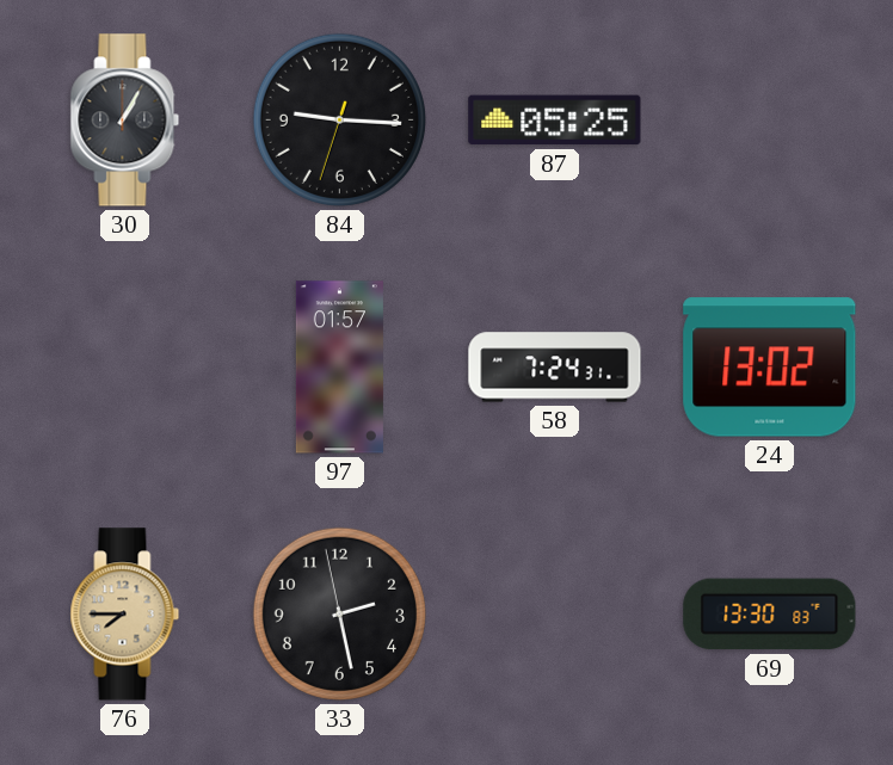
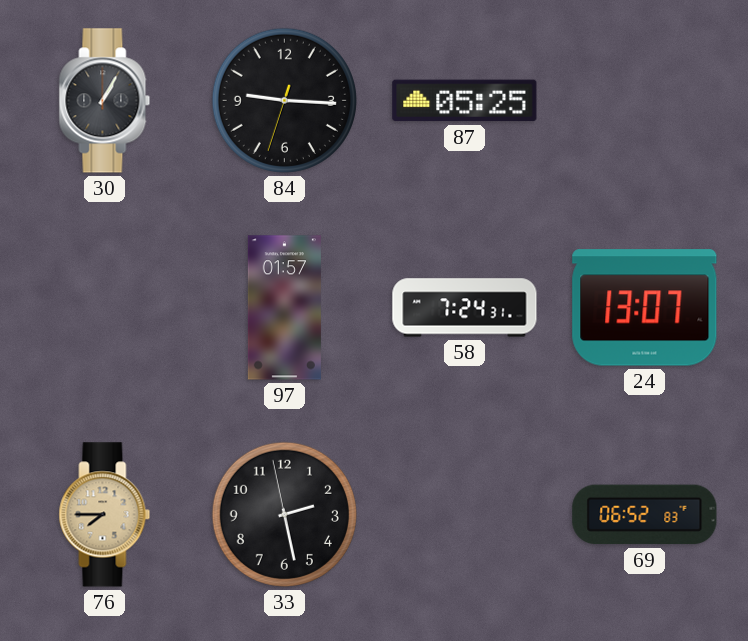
24: 13:02 -> 13:07
69: 13:30 -> 06:52
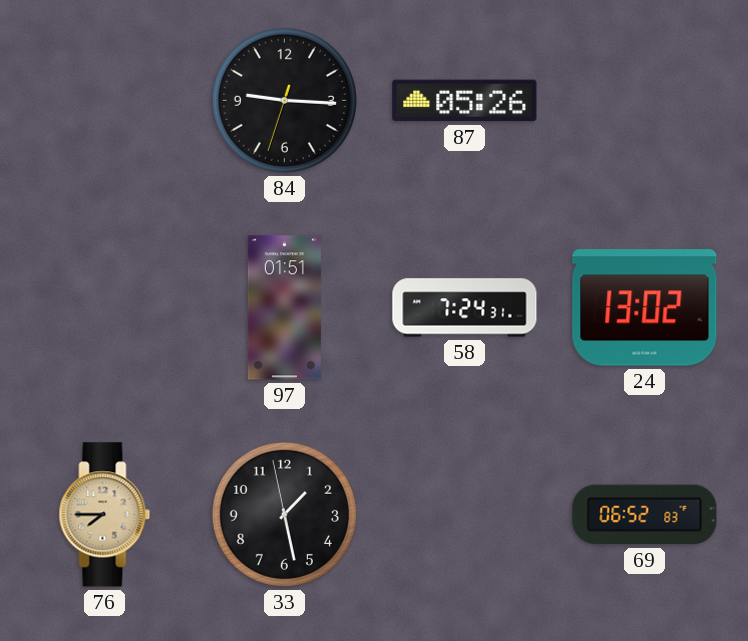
30: 1:05 -> none
87: 05:25 -> 05:26
97: 01:57 -> 01:51
24: 13:07 -> 13:02
33: 2:27 -> 1:27
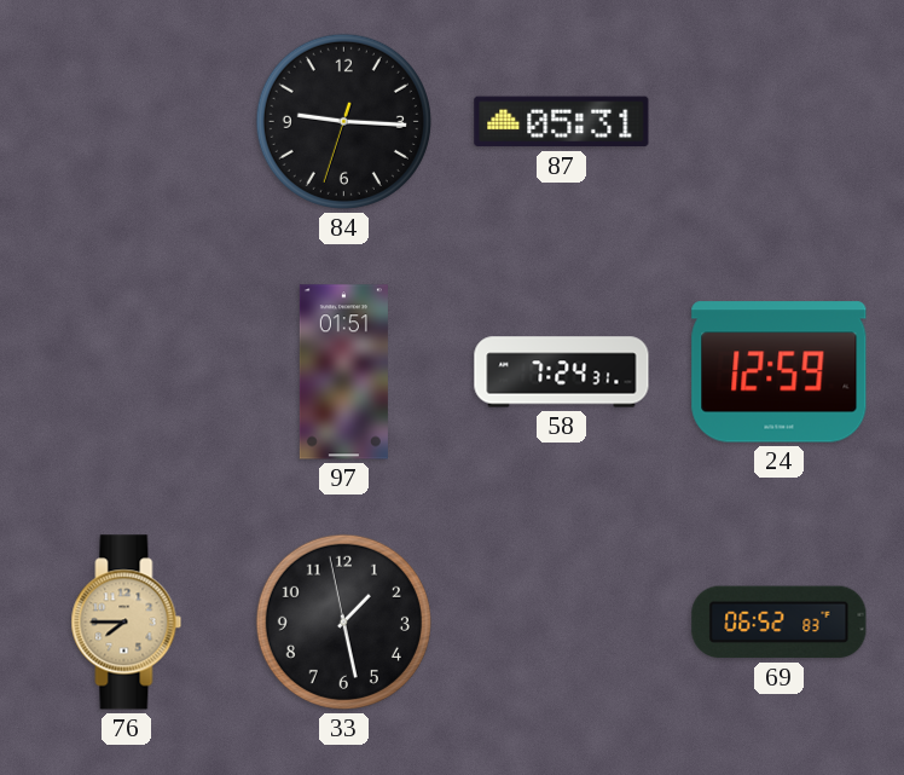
87: 05:26 -> 05:31
24: 13:02 -> 12:59
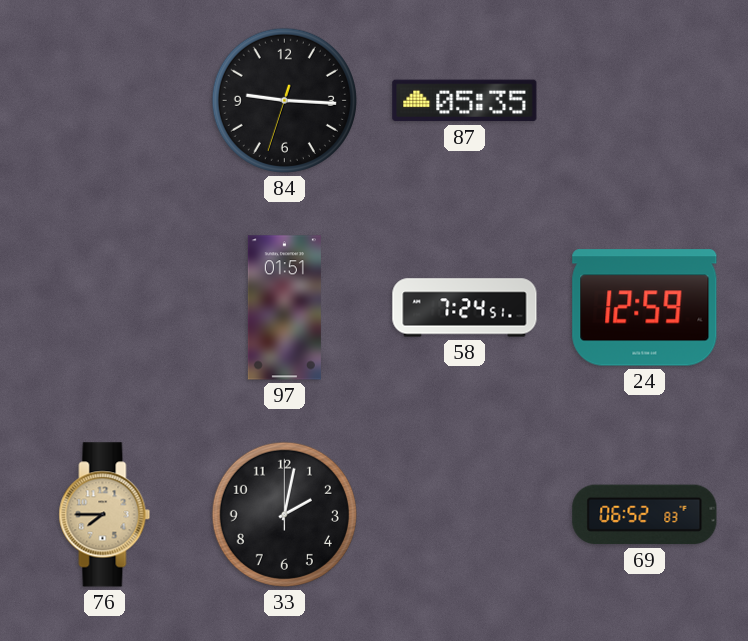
87: 05:31 -> 05:35
58: 7:24:31 -> 7:24:51
33: 1:27 -> 2:02
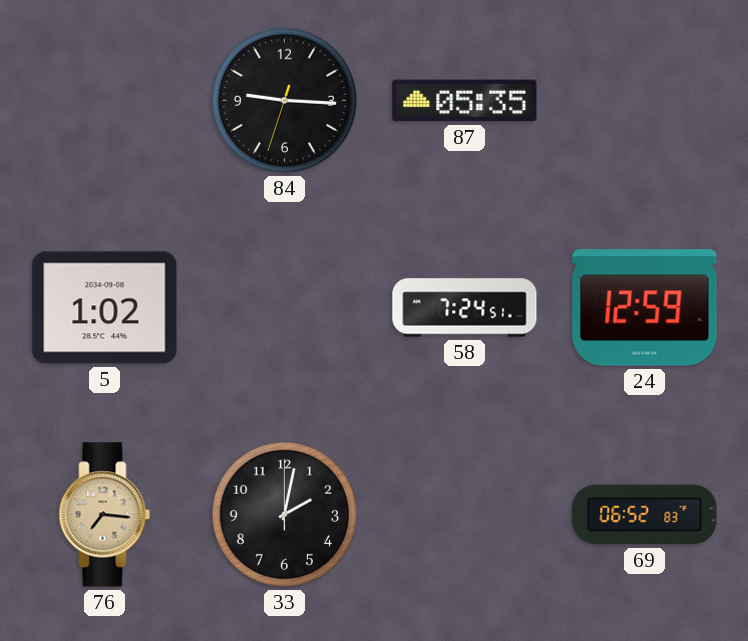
5: none -> 1:02
97: 01:51 -> none
76: 7:45 -> 7:16
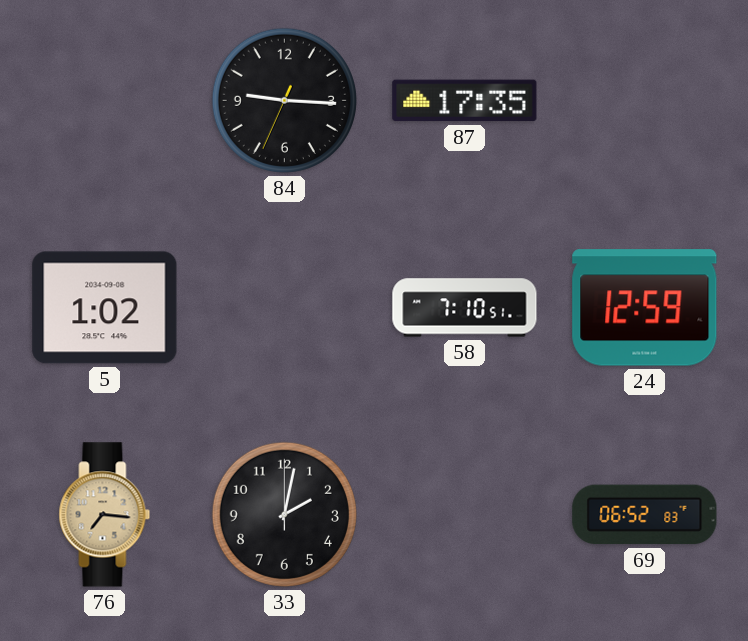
84: 9:15:33 -> 9:15:34
87: 05:35 -> 17:35
58: 7:24 -> 7:10
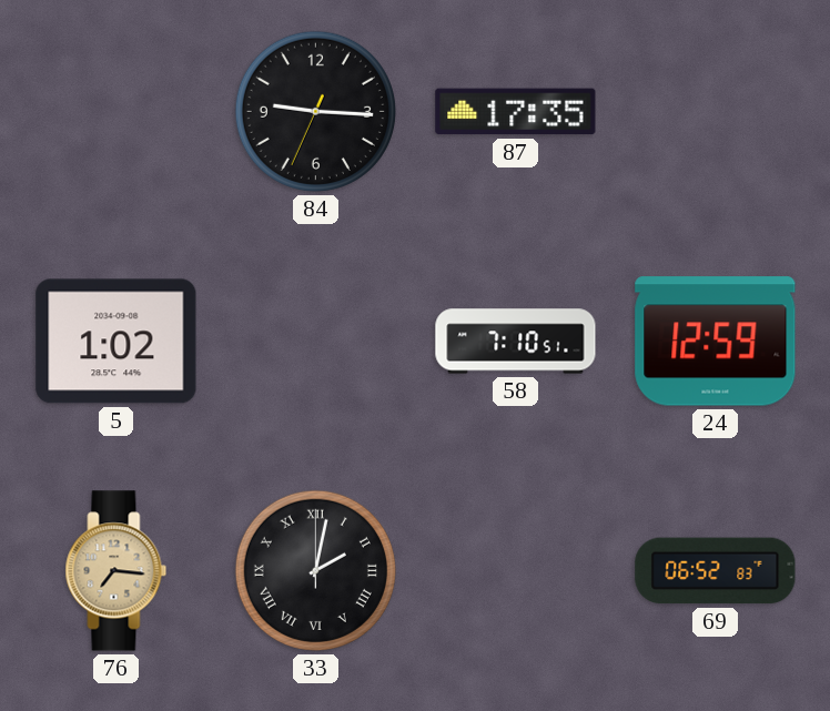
33 numerals: Arabic -> Roman
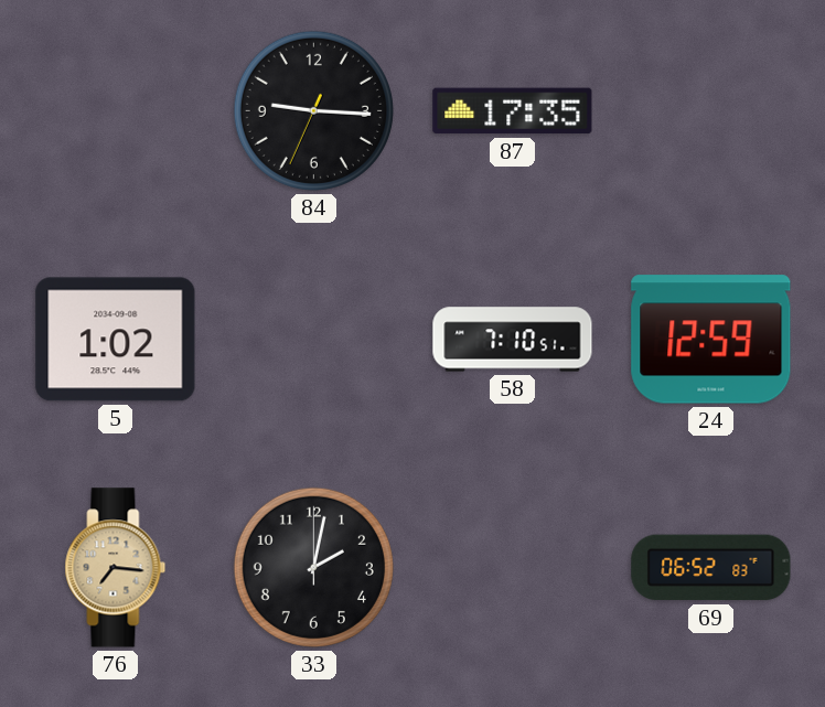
33 numerals: Roman -> Arabic
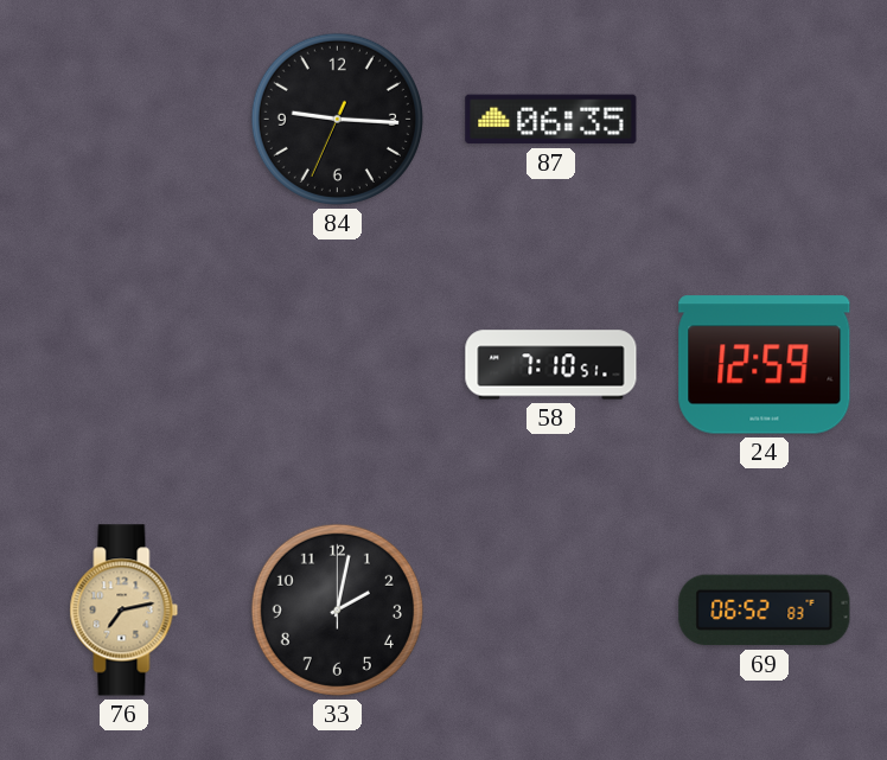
87: 17:35 -> 06:35
5: 1:02 -> none
76: 7:16 -> 7:13
